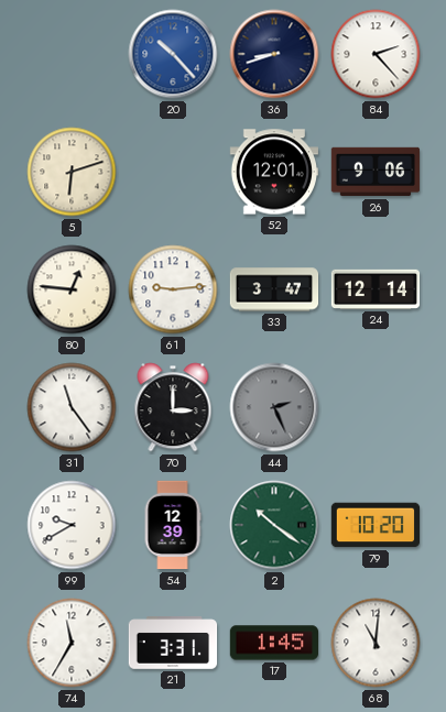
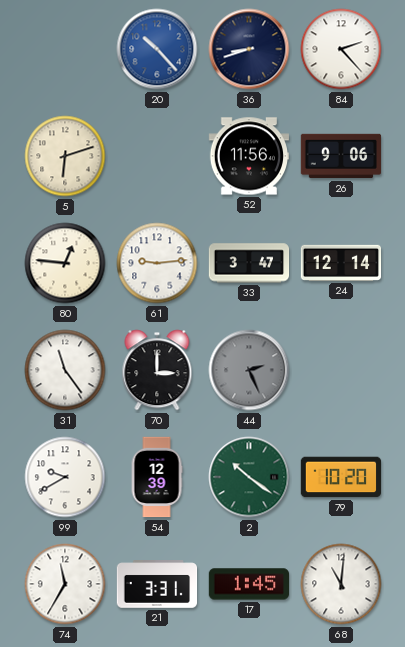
52: 12:01 -> 11:56
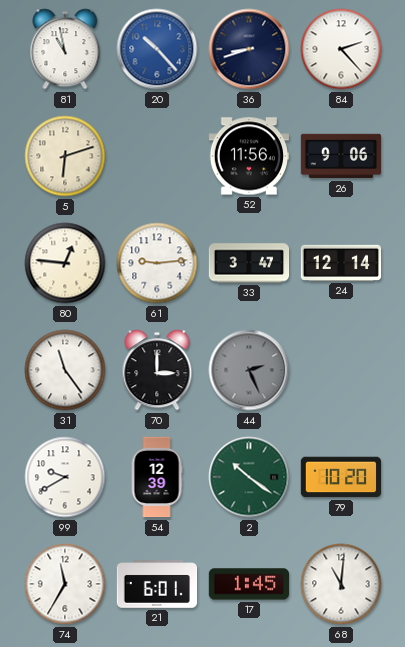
81: none -> 10:58
21: 3:31 -> 6:01
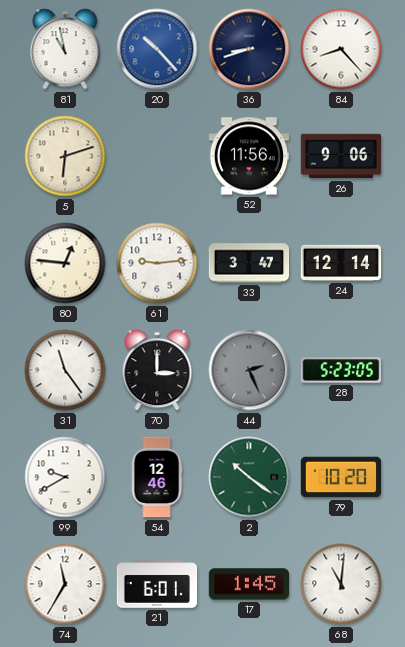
84: 2:23 -> 8:23
28: none -> 5:23
54: 12:39 -> 12:46
